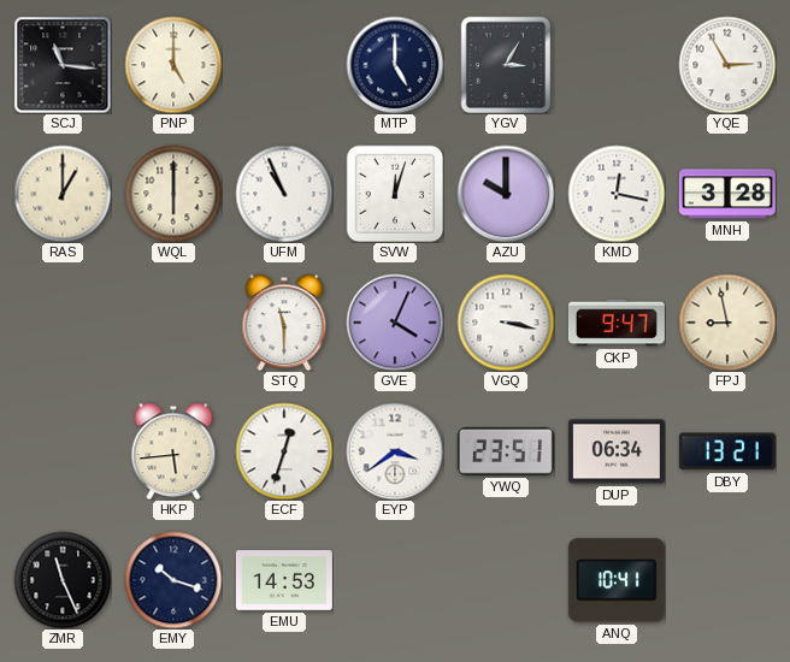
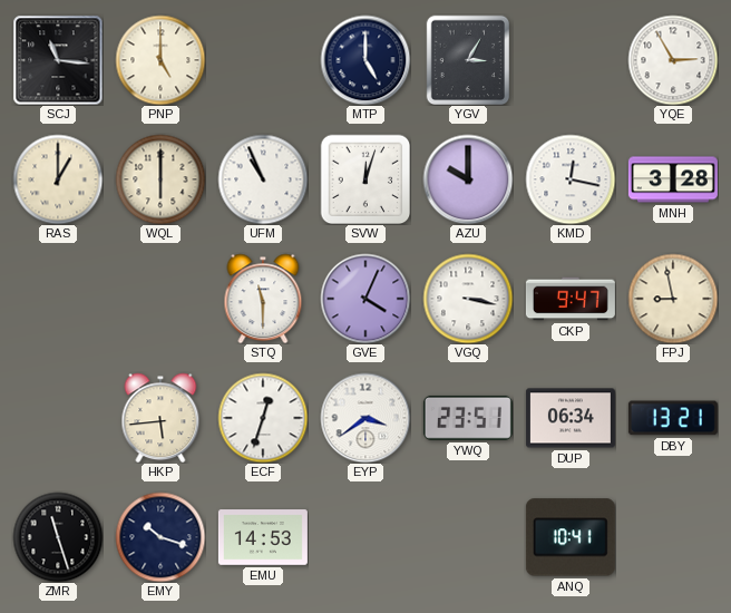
ZMR: 11:26 -> 11:27
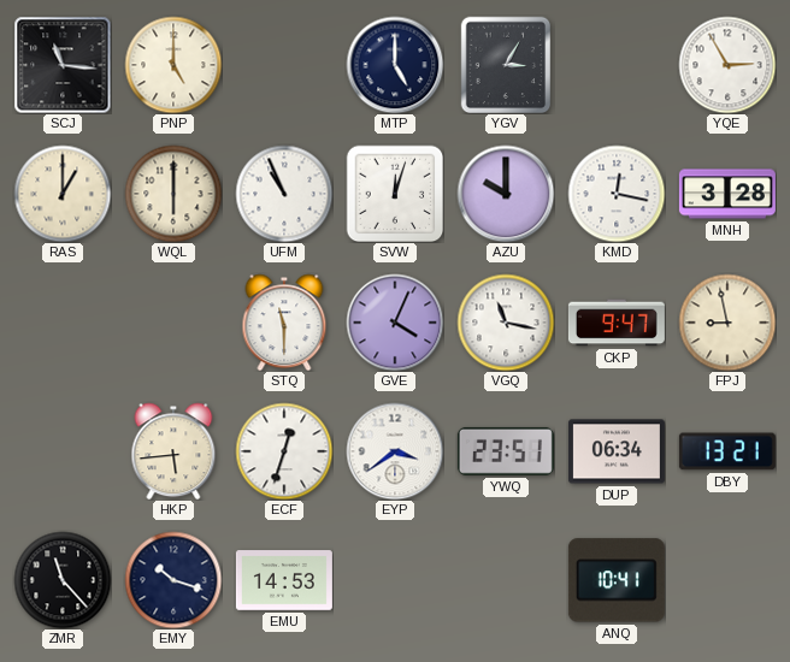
VGQ: 3:17 -> 11:17
ZMR: 11:27 -> 11:23
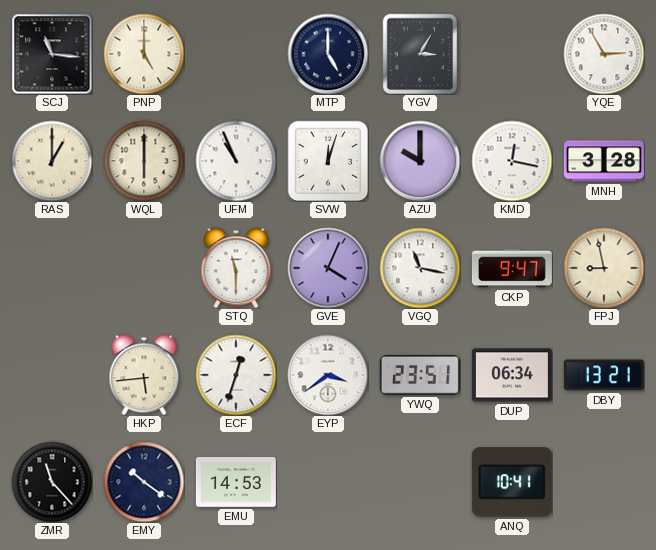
EMY: 10:18 -> 10:21
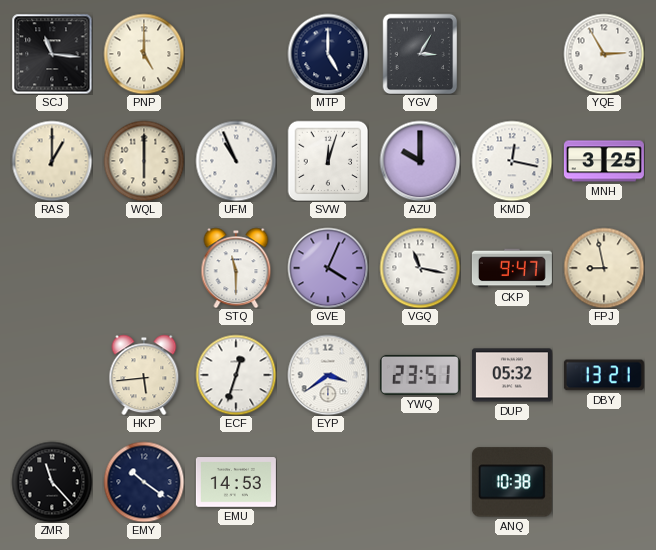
MNH: 3:28 -> 3:25
DUP: 06:34 -> 05:32
ANQ: 10:41 -> 10:38
